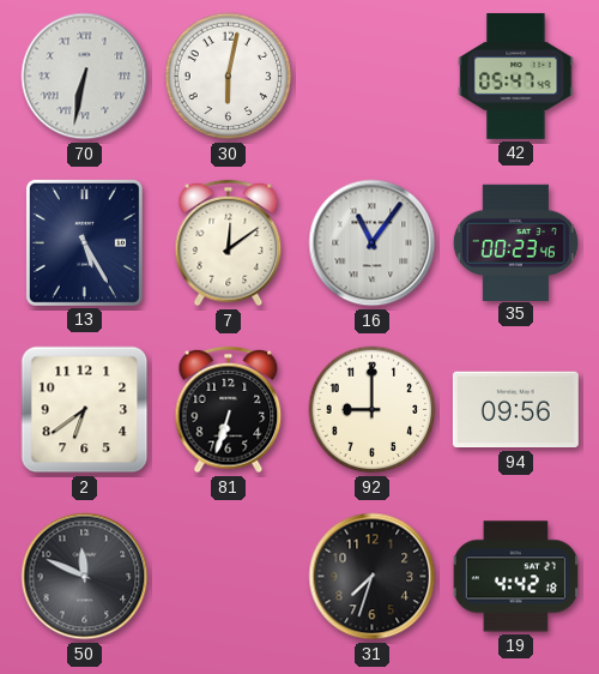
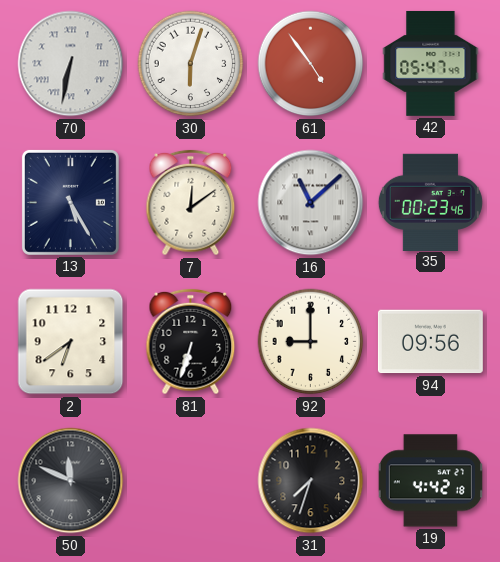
30: 6:02 -> 6:03
61: none -> 4:54
16: 11:06 -> 11:08
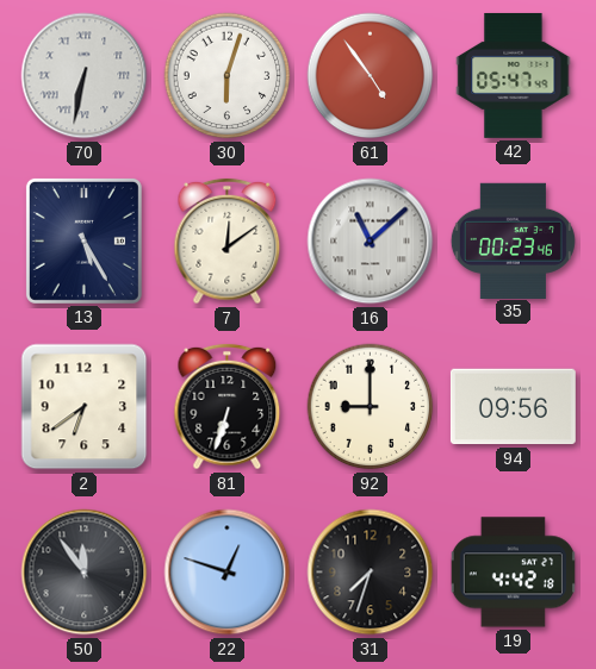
50: 11:49 -> 11:54
22: none -> 12:48
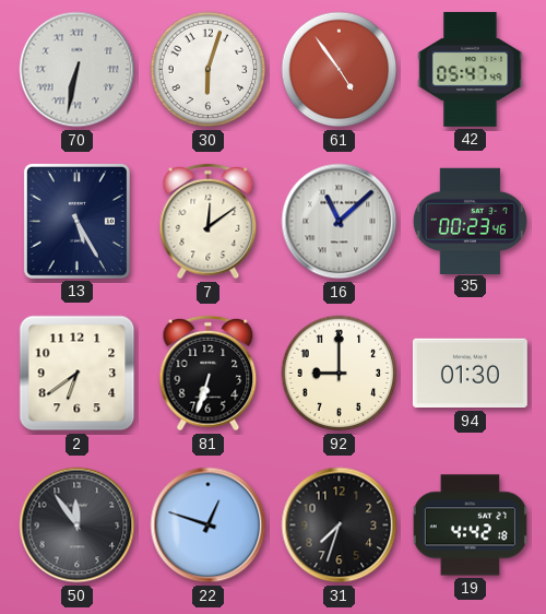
94: 09:56 -> 01:30
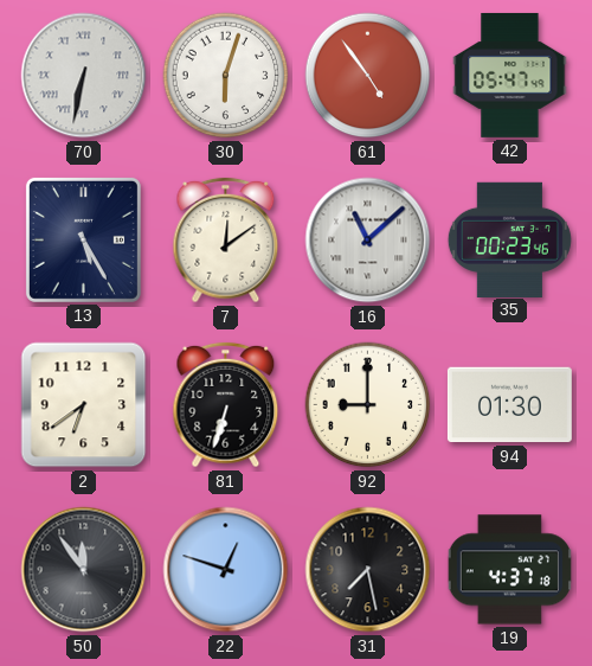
31: 7:33 -> 7:28
19: 4:42 -> 4:37
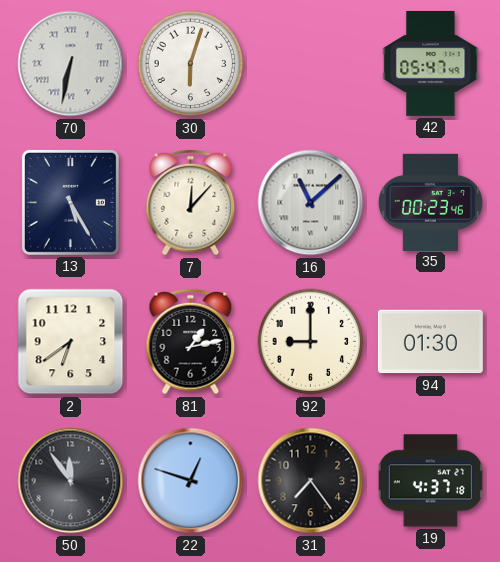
61: 4:54 -> none
7: 12:09 -> 12:07
81: 6:33 -> 1:13
31: 7:28 -> 7:24
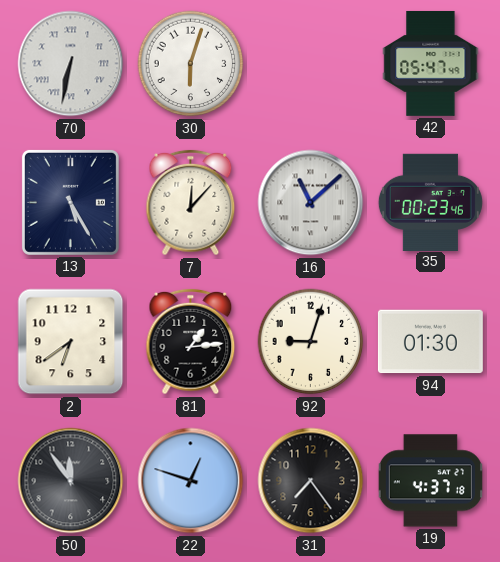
81: 1:13 -> 1:14
92: 9:00 -> 9:03
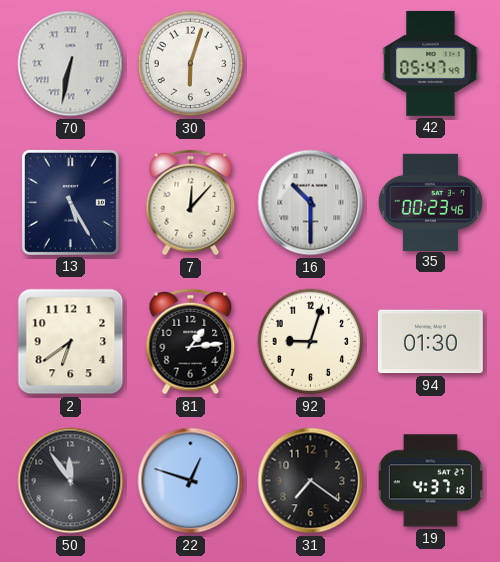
16: 11:08 -> 10:30
31: 7:24 -> 7:21
